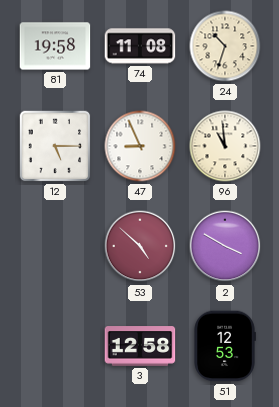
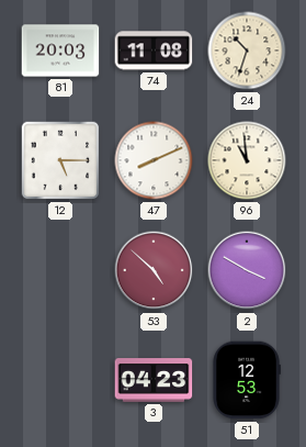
81: 19:58 -> 20:03
47: 8:56 -> 8:11
3: 12:58 -> 04:23
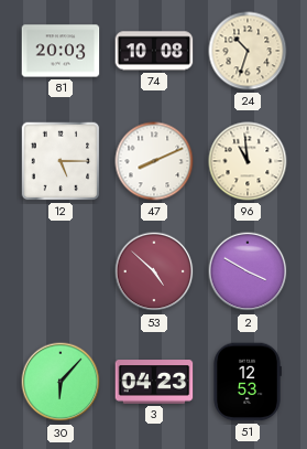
74: 11:08 -> 10:08
30: none -> 6:07
